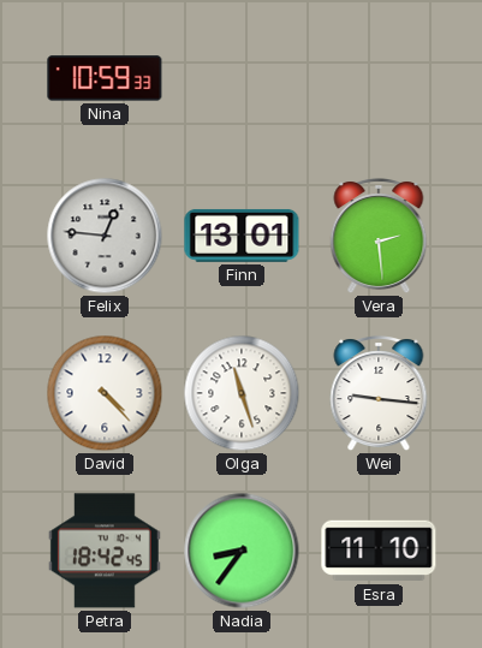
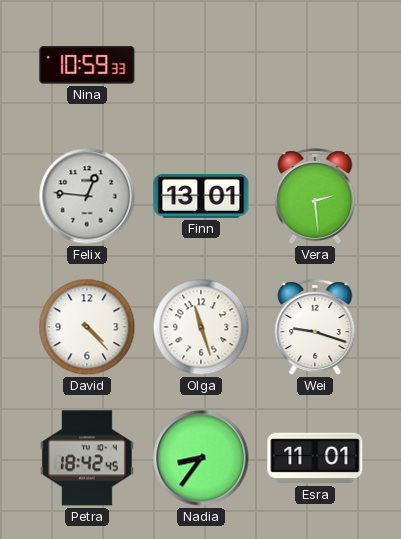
Wei: 9:16 -> 9:18
Esra: 11:10 -> 11:01
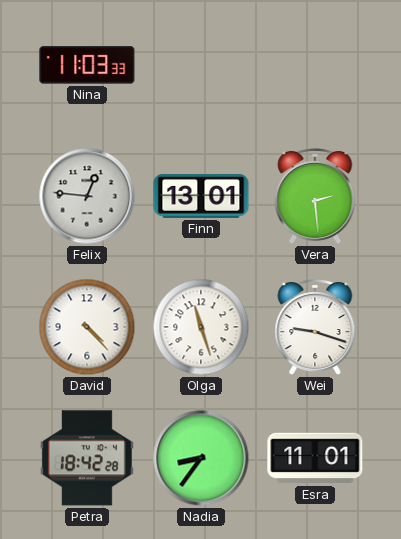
Nina: 10:59 -> 11:03
Petra: 18:42:45 -> 18:42:28
